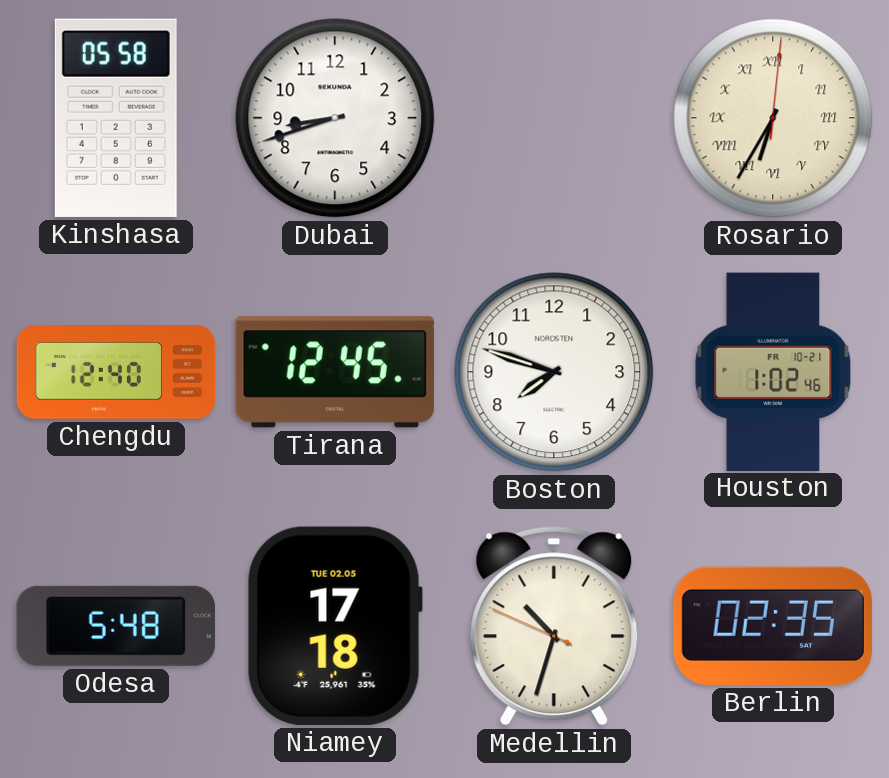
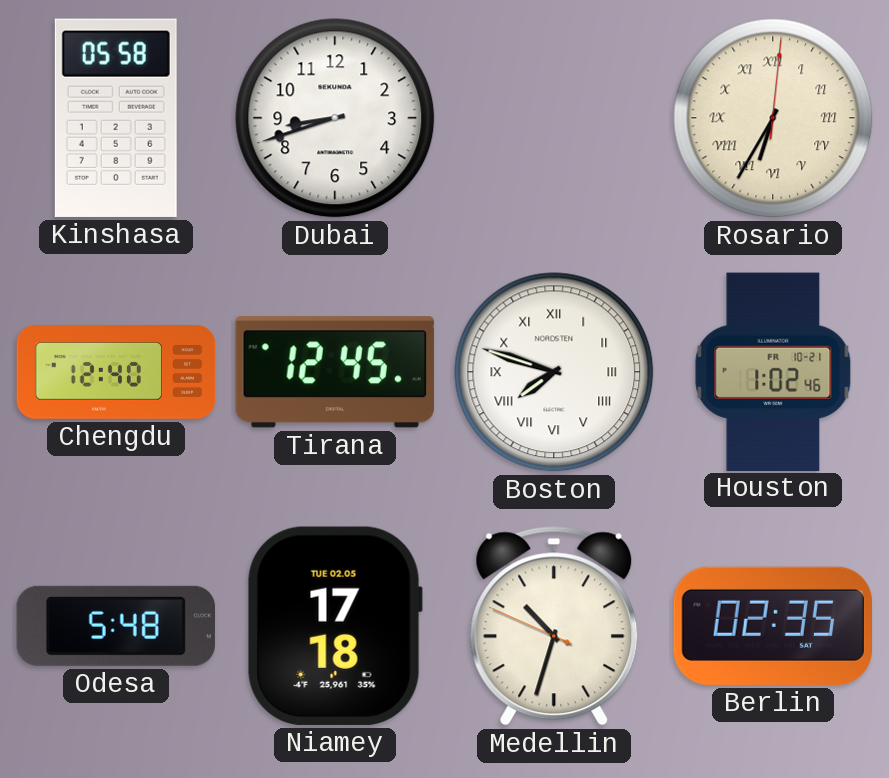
Boston numerals: Arabic -> Roman
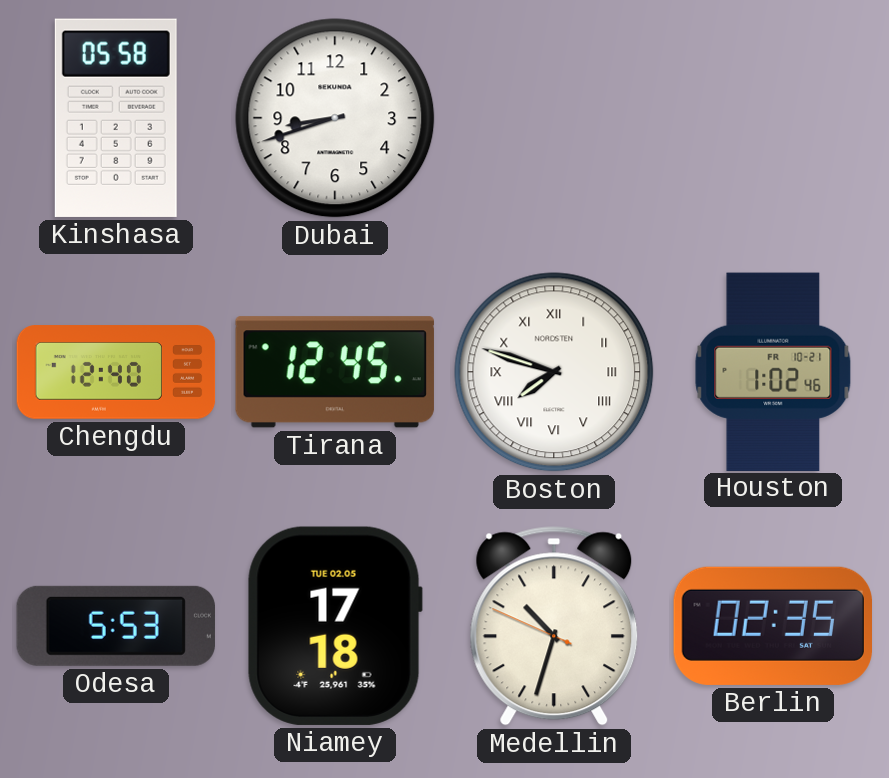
Rosario: 6:35 -> none
Odesa: 5:48 -> 5:53
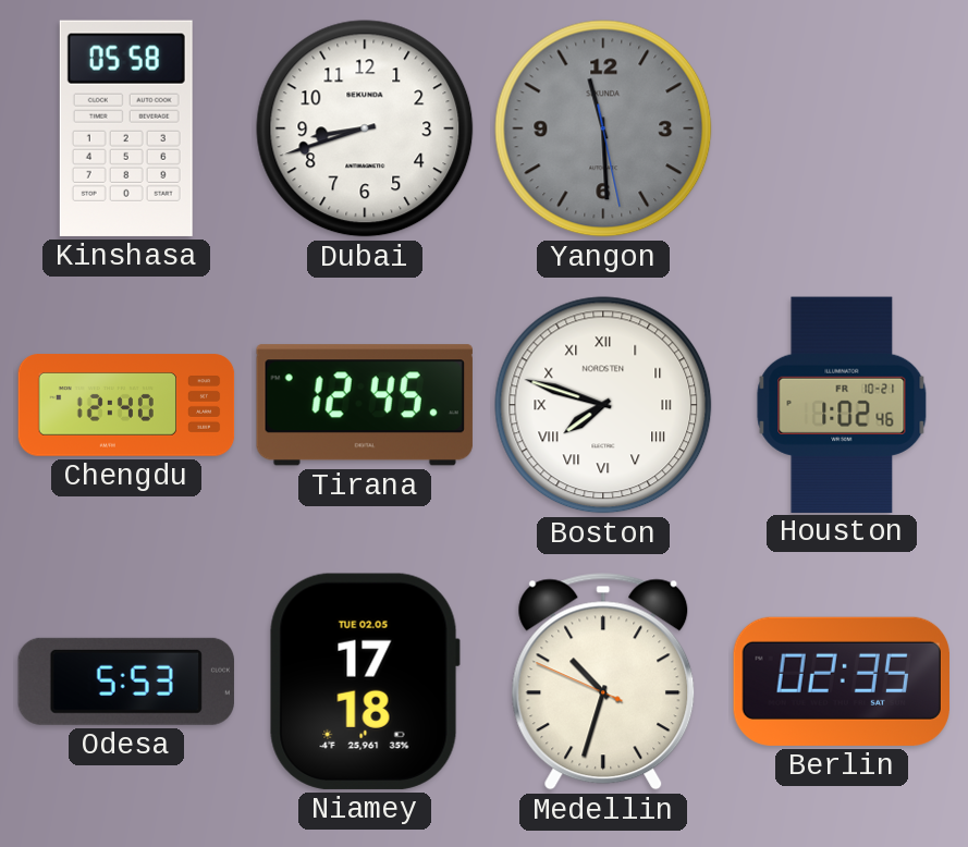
Yangon: none -> 11:29
